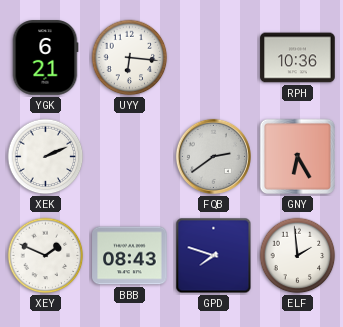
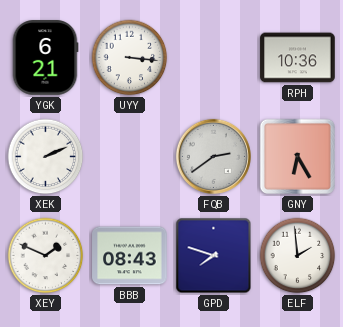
UYY: 6:16 -> 3:16
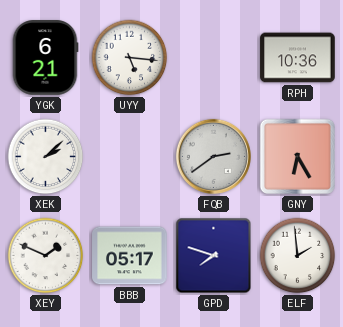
UYY: 3:16 -> 5:16
XEK: 2:11 -> 2:08
BBB: 08:43 -> 05:17
